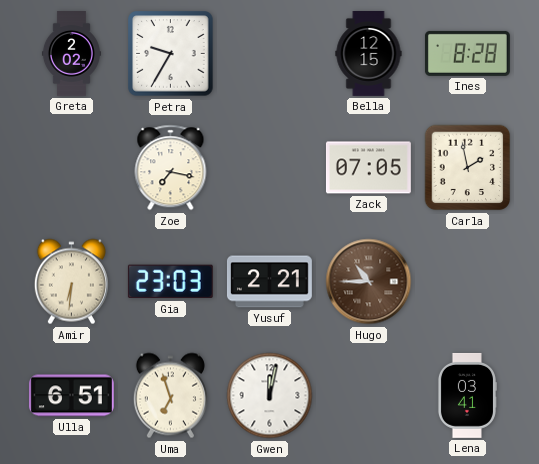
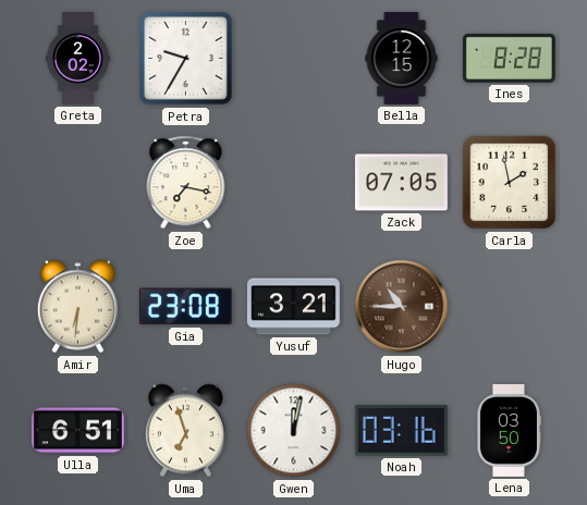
Gia: 23:03 -> 23:08
Yusuf: 2:21 -> 3:21
Noah: none -> 03:16
Lena: 03:41 -> 03:50
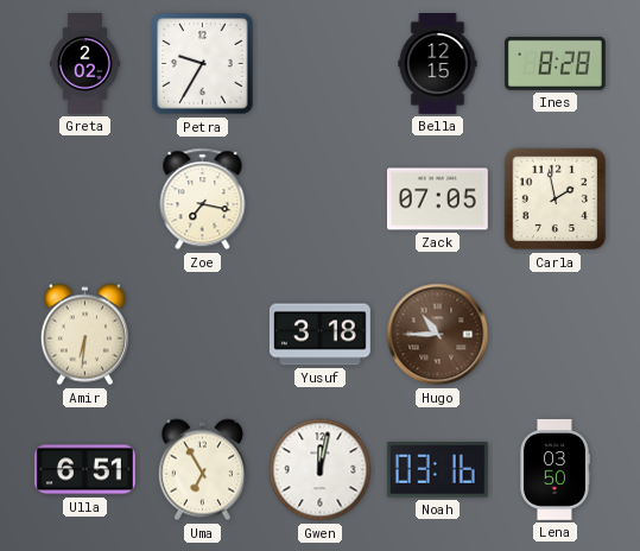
Gia: 23:08 -> none
Yusuf: 3:21 -> 3:18
Uma: 6:57 -> 6:55
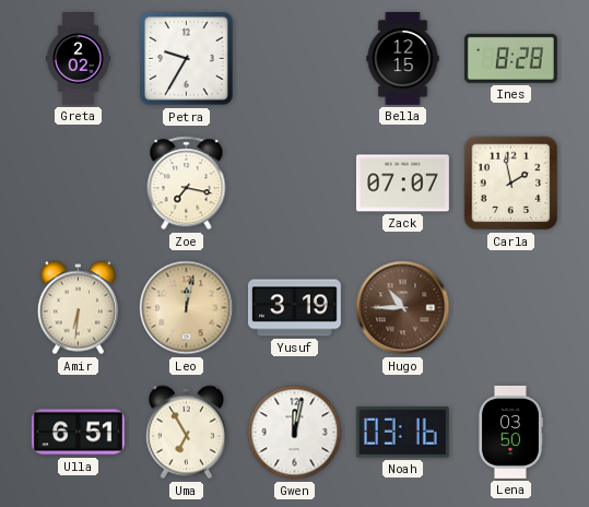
Zack: 07:05 -> 07:07
Leo: none -> 12:02
Yusuf: 3:18 -> 3:19
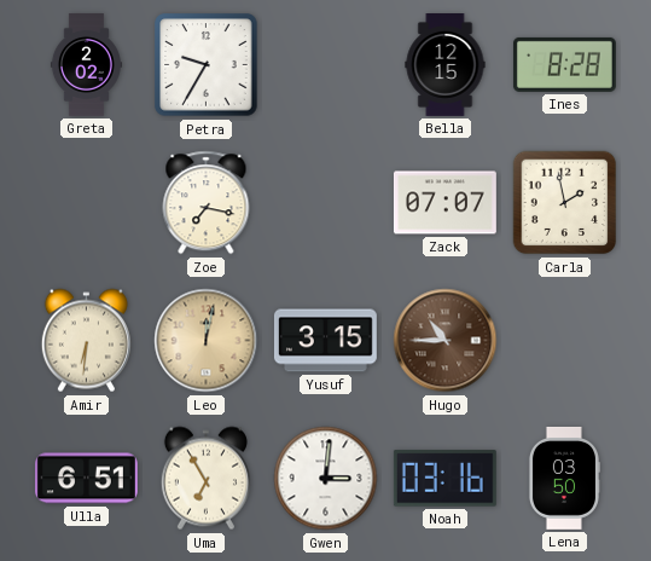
Yusuf: 3:19 -> 3:15
Gwen: 12:02 -> 3:01
